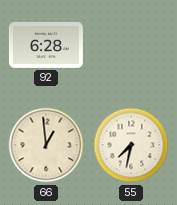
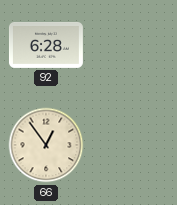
66: 12:59 -> 12:54
55: 7:32 -> none
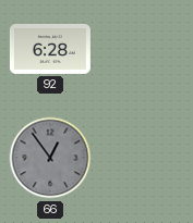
66 dial: cream -> grey
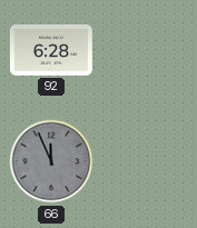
66: 12:54 -> 11:56
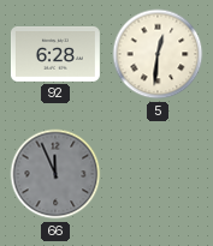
5: none -> 12:31
